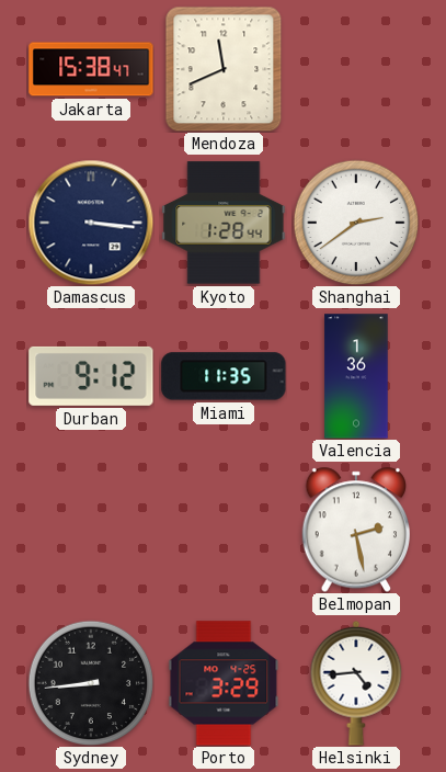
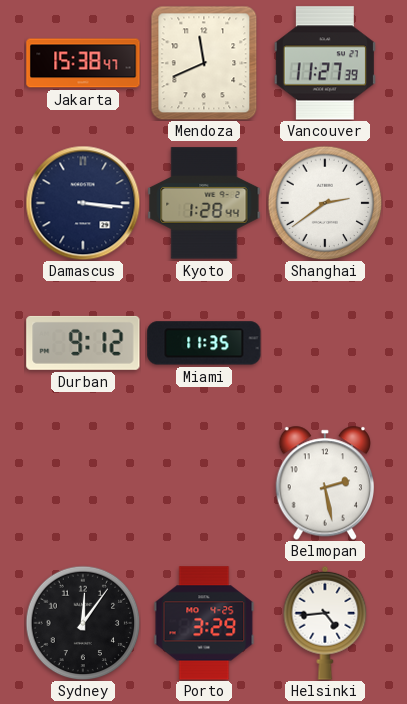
Vancouver: none -> 11:27
Valencia: 1:36 -> none
Sydney: 8:44 -> 12:06
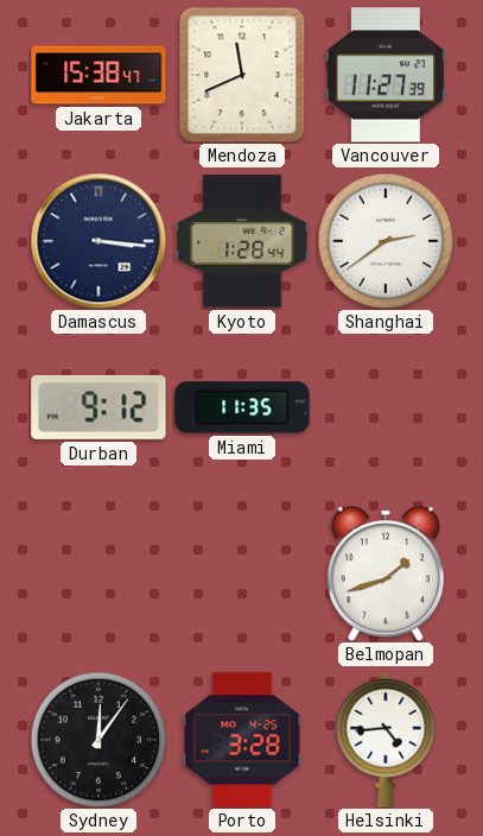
Belmopan: 2:28 -> 1:42
Porto: 3:29 -> 3:28
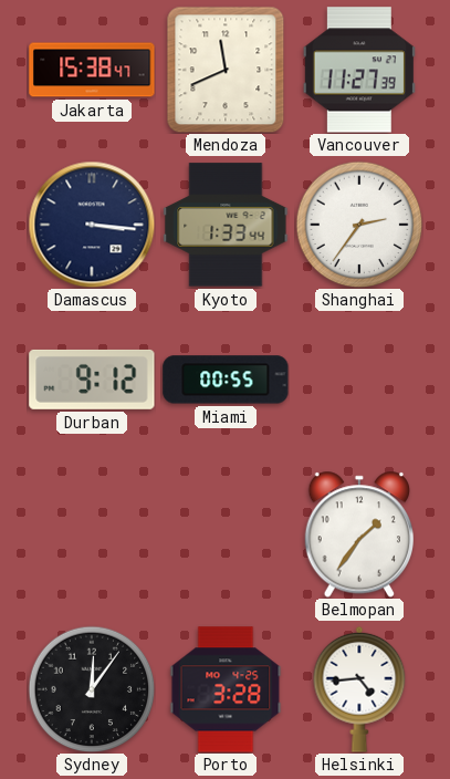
Kyoto: 1:28 -> 1:33
Shanghai: 2:39 -> 2:36
Miami: 11:35 -> 00:55
Belmopan: 1:42 -> 1:36
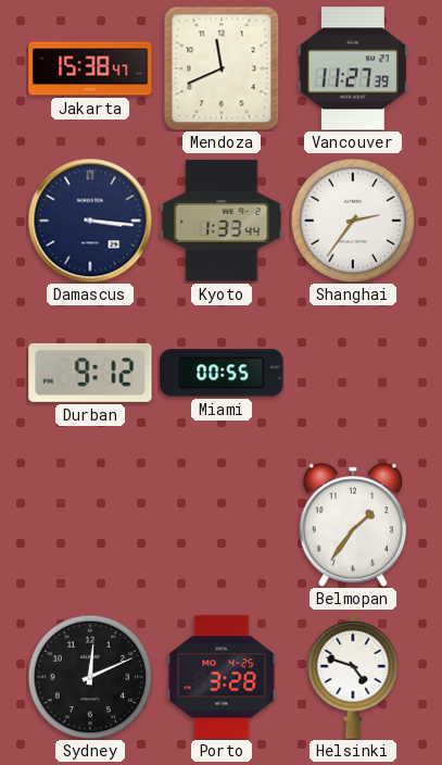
Sydney: 12:06 -> 12:11
Helsinki: 4:44 -> 4:48
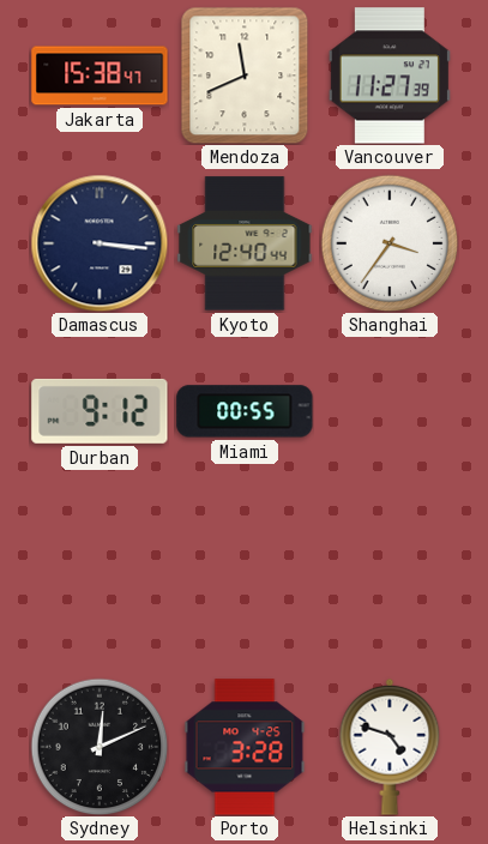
Kyoto: 1:33 -> 12:40
Shanghai: 2:36 -> 3:36
Belmopan: 1:36 -> none
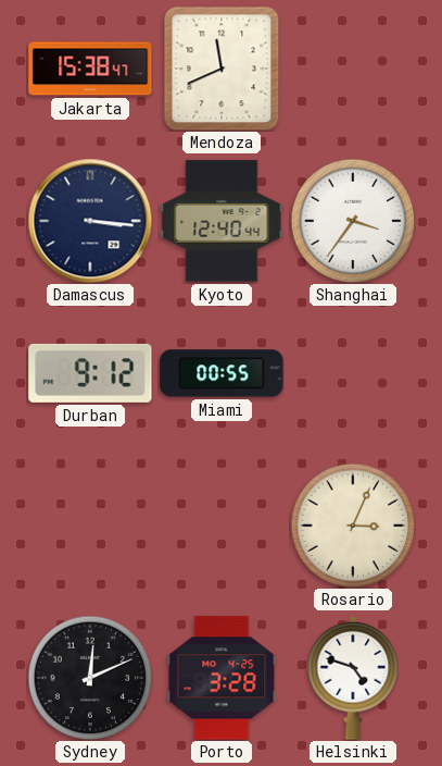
Vancouver: 11:27 -> none
Rosario: none -> 3:04
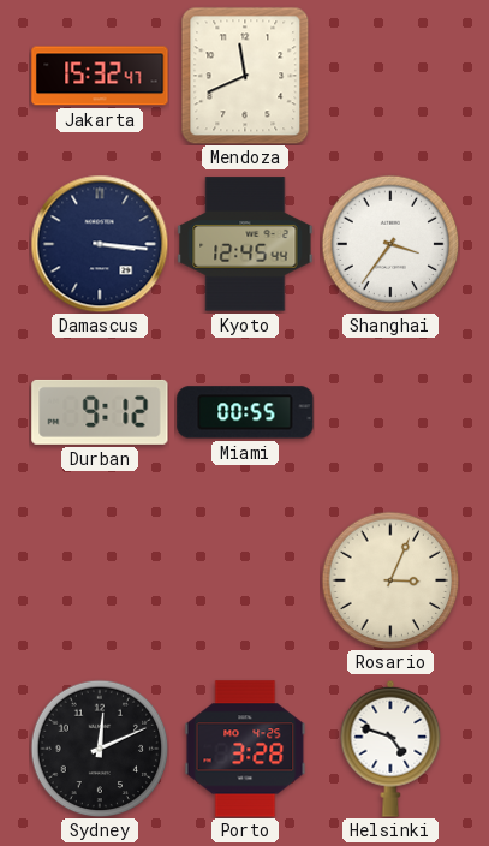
Jakarta: 15:38 -> 15:32
Kyoto: 12:40 -> 12:45
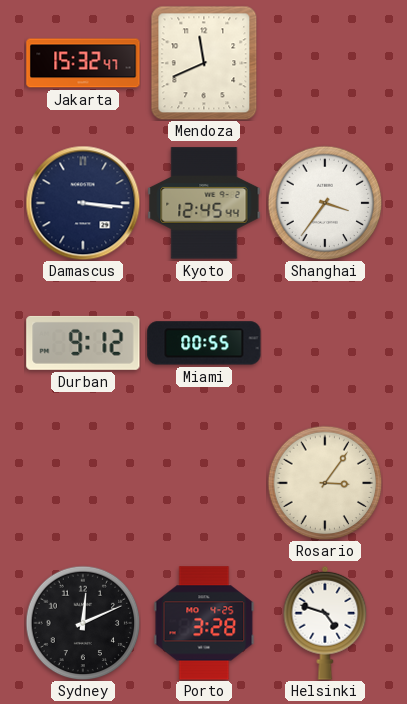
Rosario: 3:04 -> 3:06
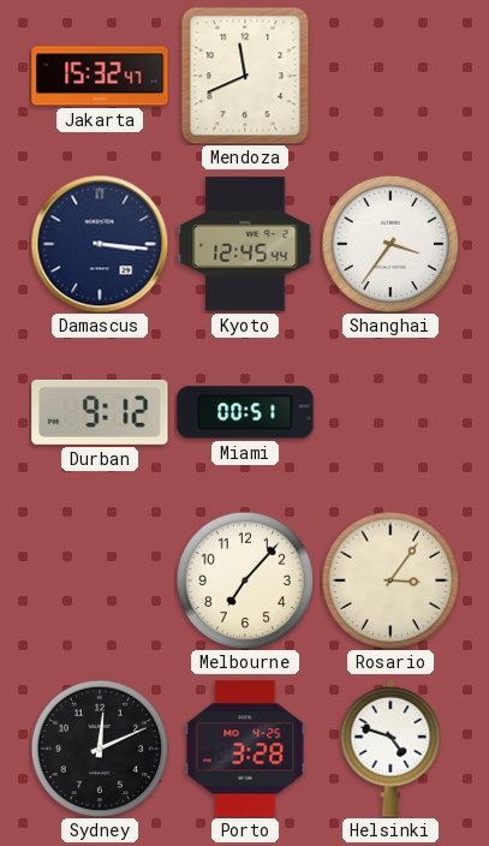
Miami: 00:55 -> 00:51
Melbourne: none -> 7:07
